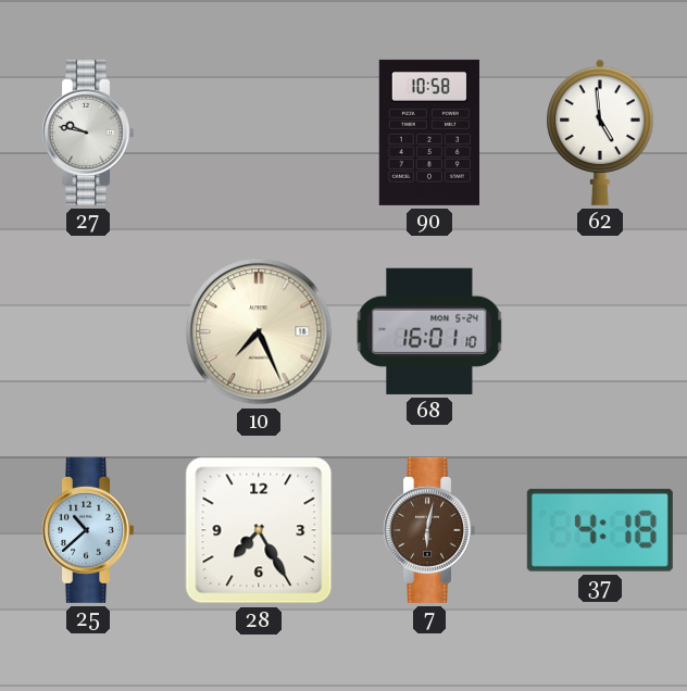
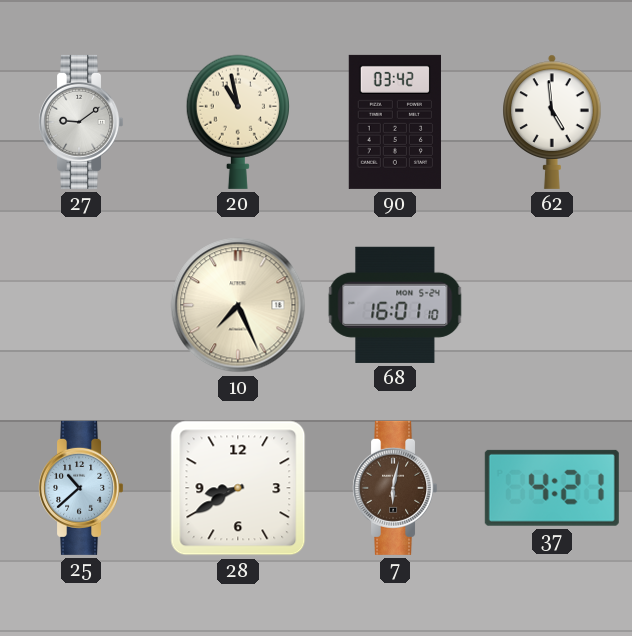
27: 9:47 -> 9:09
20: none -> 10:58
90: 10:58 -> 03:42
28: 7:25 -> 8:40
37: 4:18 -> 4:21
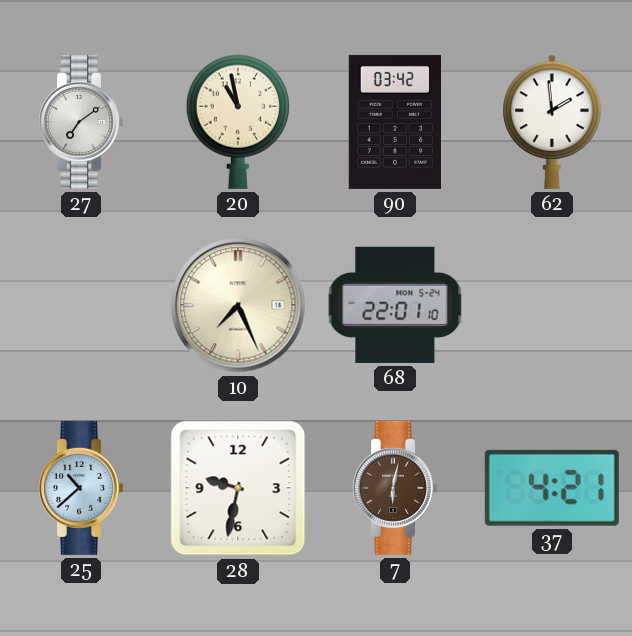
27: 9:09 -> 7:09
62: 4:59 -> 1:59
68: 16:01 -> 22:01
28: 8:40 -> 9:32
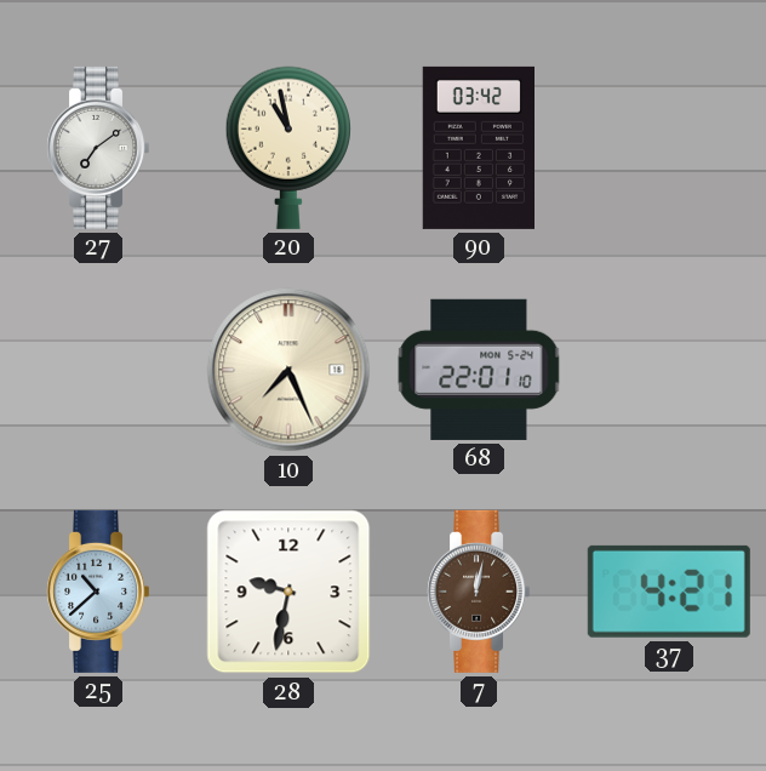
62: 1:59 -> none
7: 6:02 -> 12:02
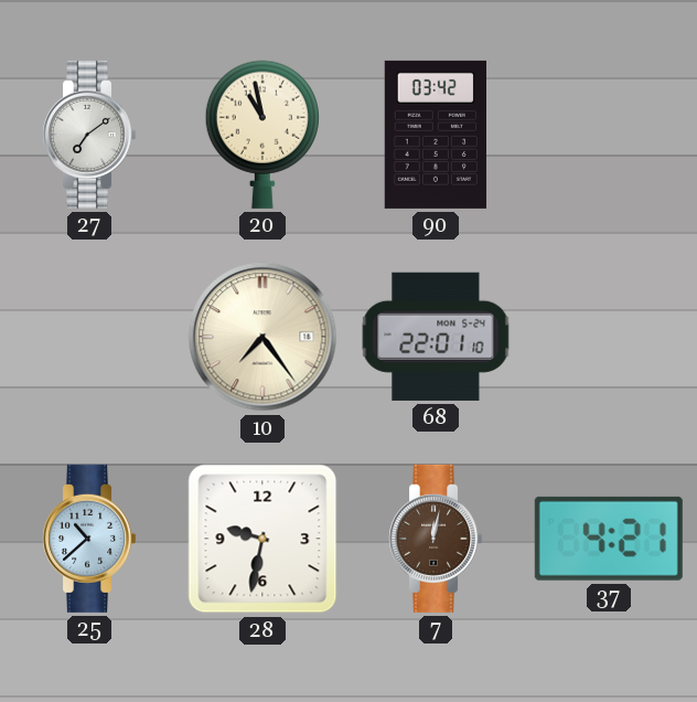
10: 7:26 -> 7:24
